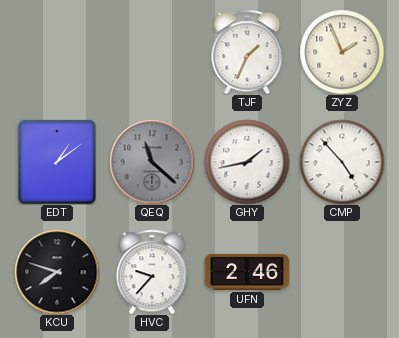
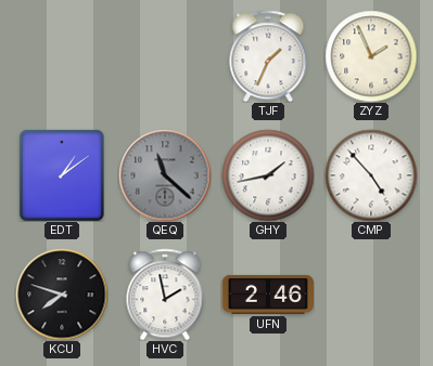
HVC: 9:37 -> 1:58
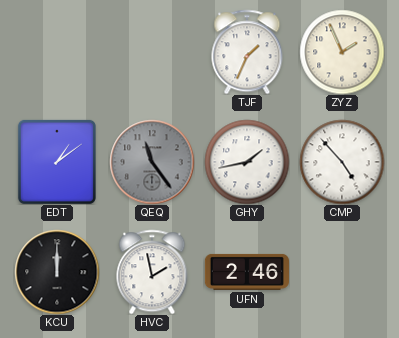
QEQ: 11:22 -> 11:24
KCU: 7:48 -> 12:00
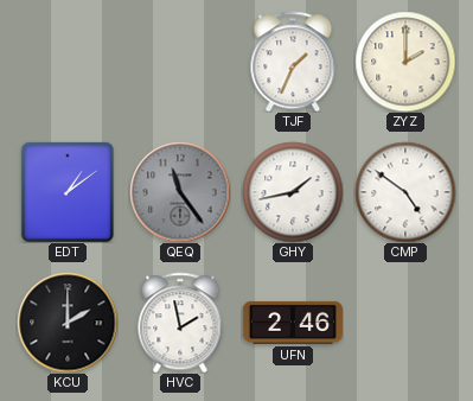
ZYZ: 1:56 -> 2:00
CMP: 4:53 -> 4:51
KCU: 12:00 -> 2:00
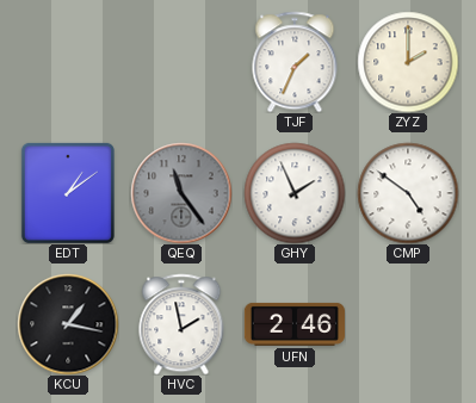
GHY: 1:43 -> 1:56
KCU: 2:00 -> 1:17
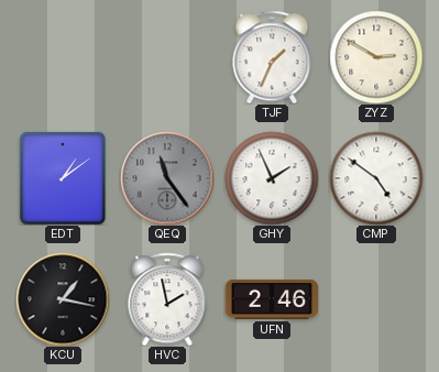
ZYZ: 2:00 -> 2:50
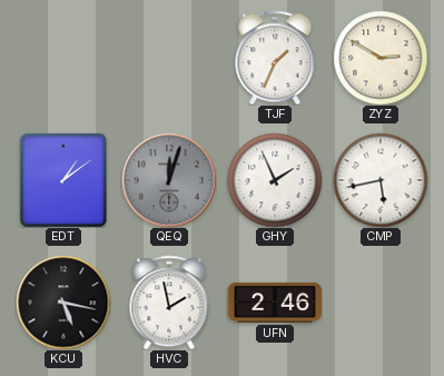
QEQ: 11:24 -> 12:03
CMP: 4:51 -> 5:43
KCU: 1:17 -> 5:17
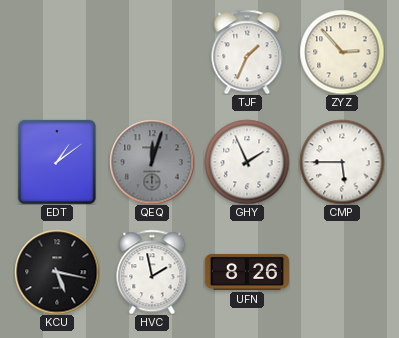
ZYZ: 2:50 -> 2:53
CMP: 5:43 -> 5:45
UFN: 2:46 -> 8:26
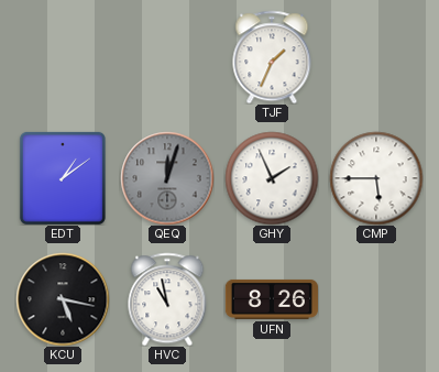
ZYZ: 2:53 -> none
HVC: 1:58 -> 10:58
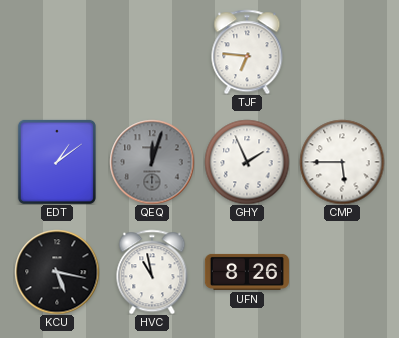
TJF: 1:34 -> 6:46
